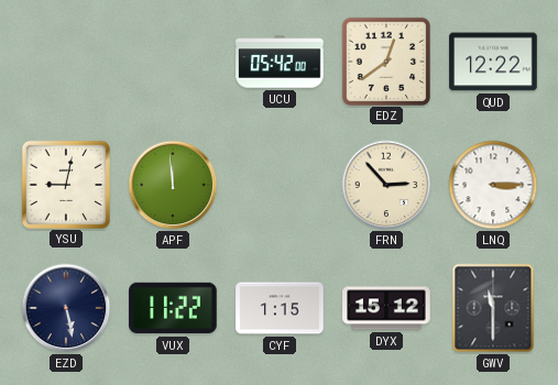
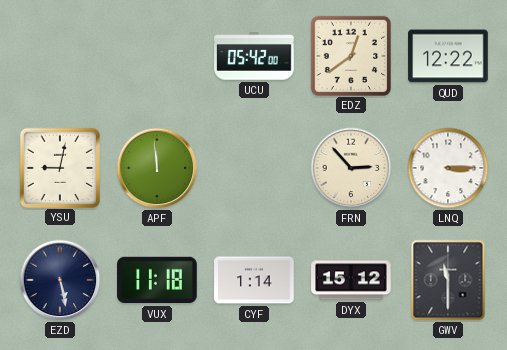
VUX: 11:22 -> 11:18
CYF: 1:15 -> 1:14
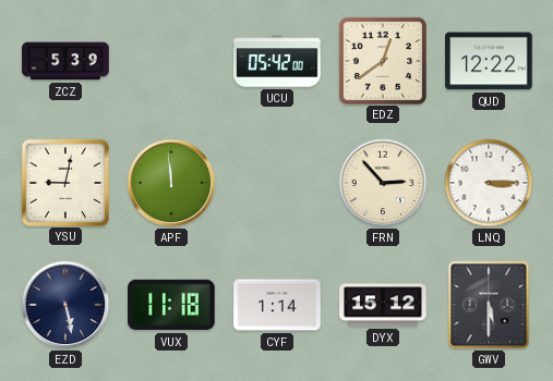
ZCZ: none -> 5:39
GWV: 11:30 -> 5:30
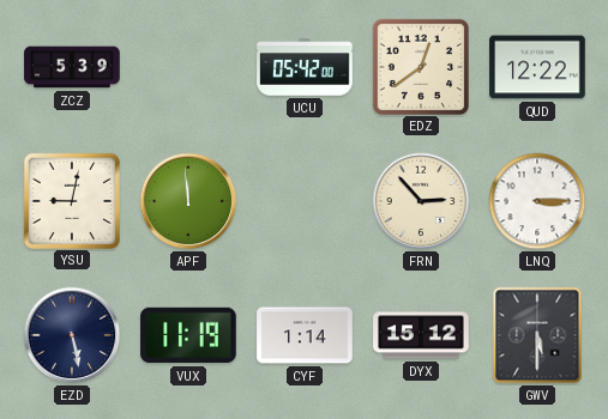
VUX: 11:18 -> 11:19
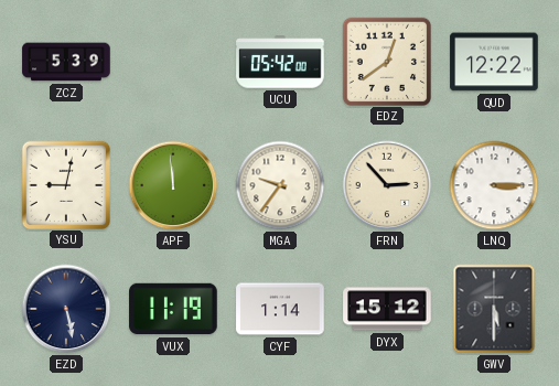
MGA: none -> 9:36
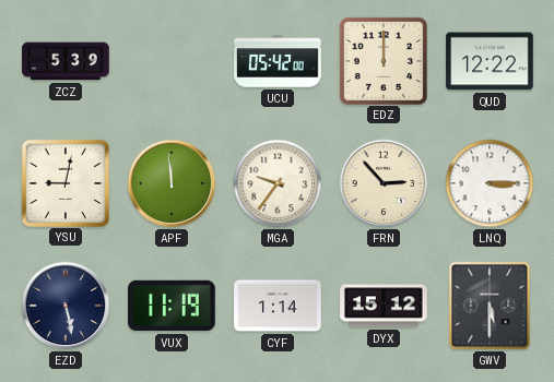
EDZ: 12:39 -> 12:00
